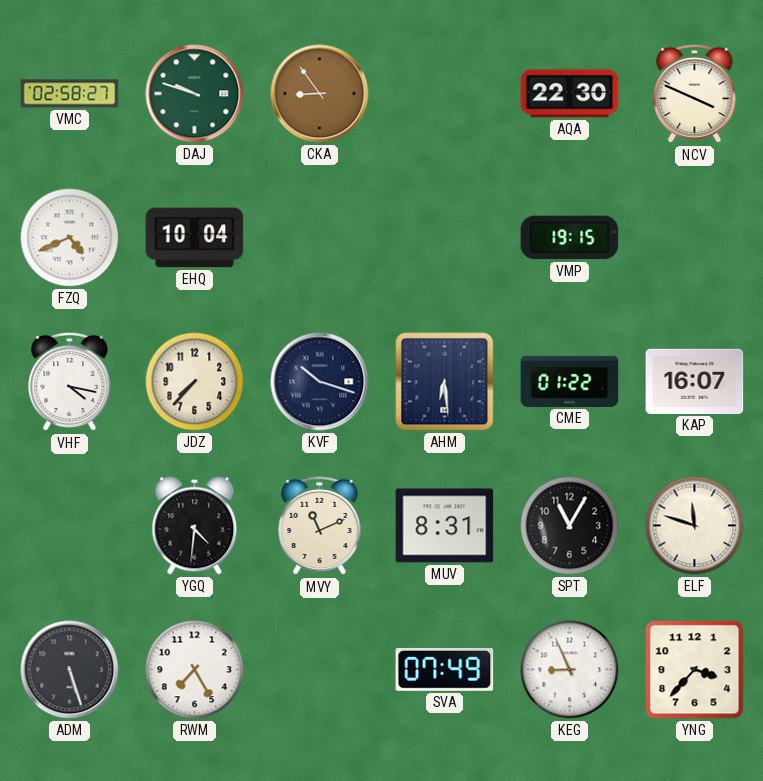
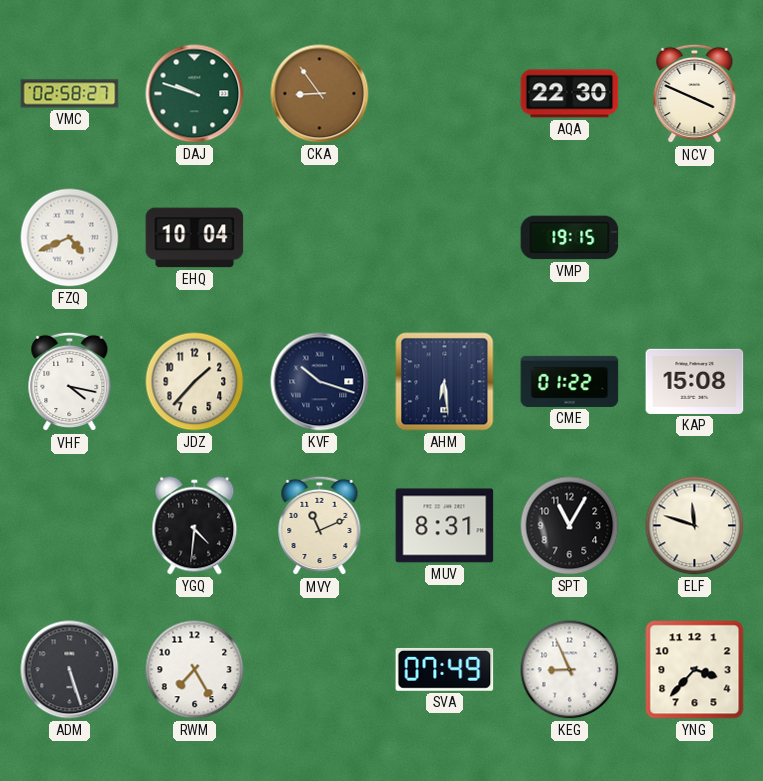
JDZ: 7:37 -> 1:37
KAP: 16:07 -> 15:08
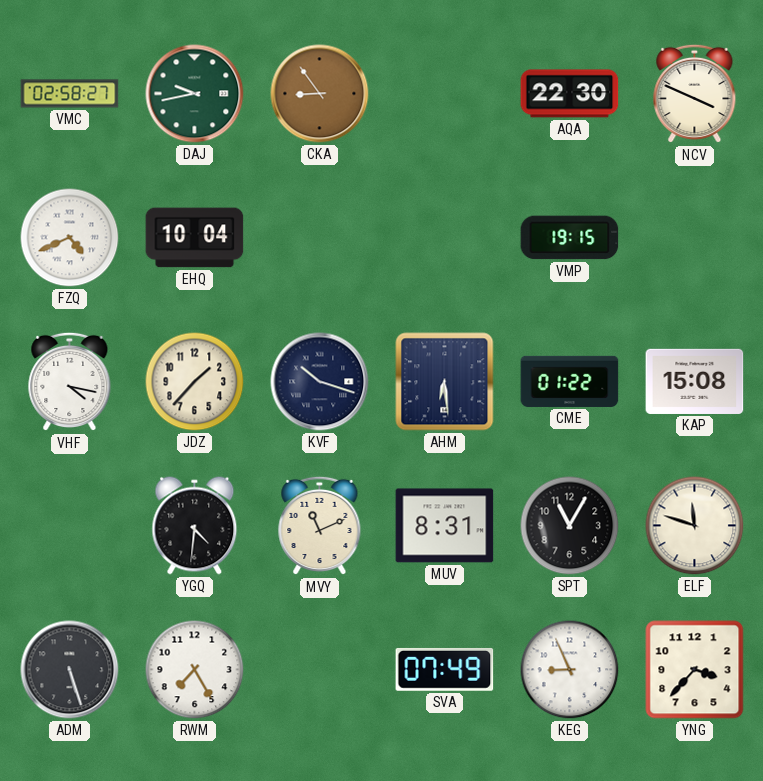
DAJ: 9:48 -> 9:43
